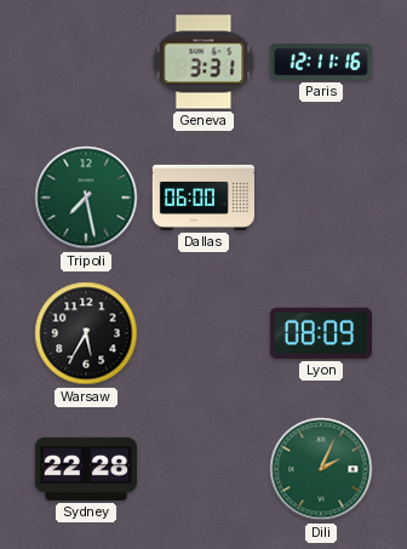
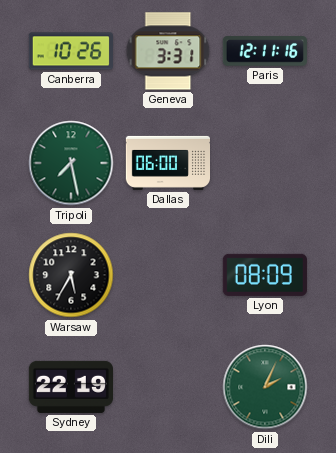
Canberra: none -> 10:26
Sydney: 22:28 -> 22:19
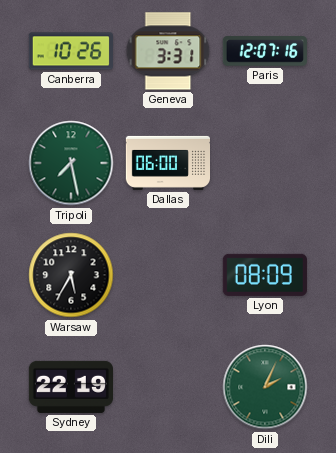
Paris: 12:11 -> 12:07
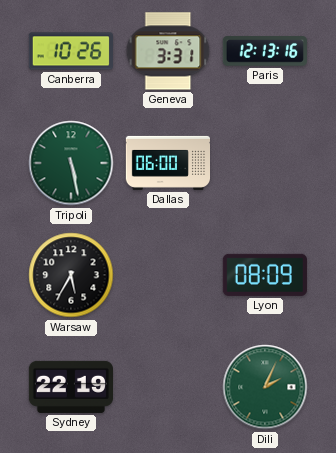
Paris: 12:07 -> 12:13
Tripoli: 7:28 -> 5:28
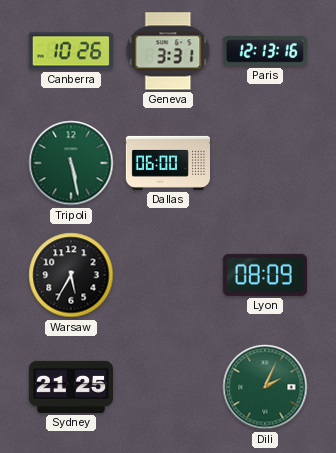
Sydney: 22:19 -> 21:25
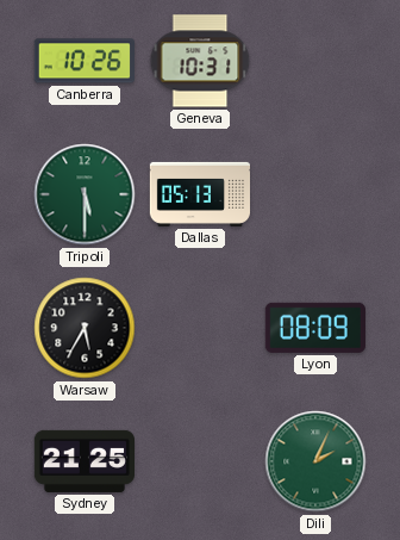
Geneva: 3:31 -> 10:31
Paris: 12:13 -> none
Tripoli: 5:28 -> 5:30
Dallas: 06:00 -> 05:13
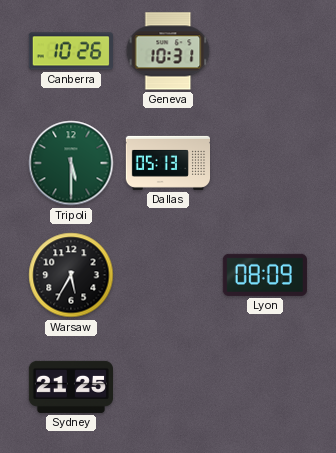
Dili: 2:04 -> none
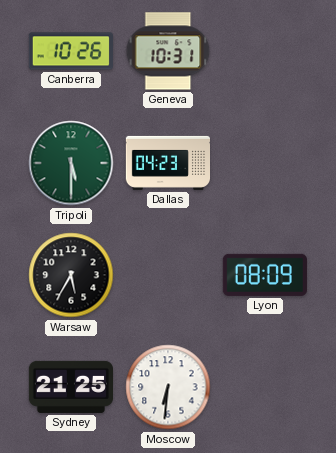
Dallas: 05:13 -> 04:23
Moscow: none -> 6:31
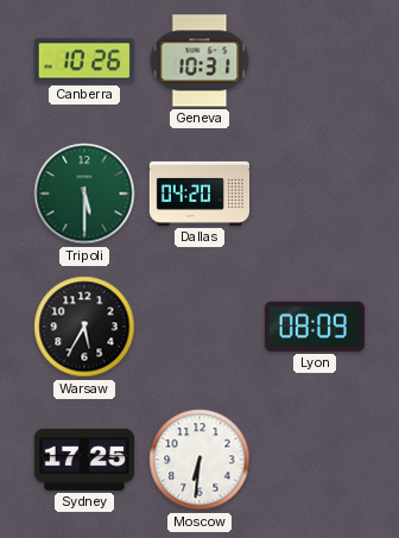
Dallas: 04:23 -> 04:20
Sydney: 21:25 -> 17:25
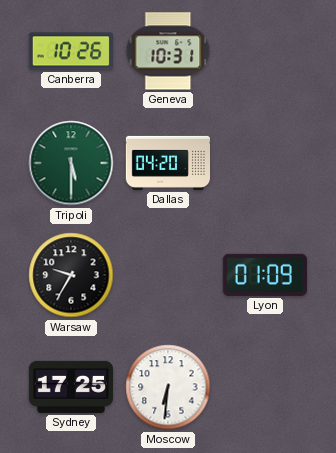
Warsaw: 5:35 -> 9:35
Lyon: 08:09 -> 01:09
